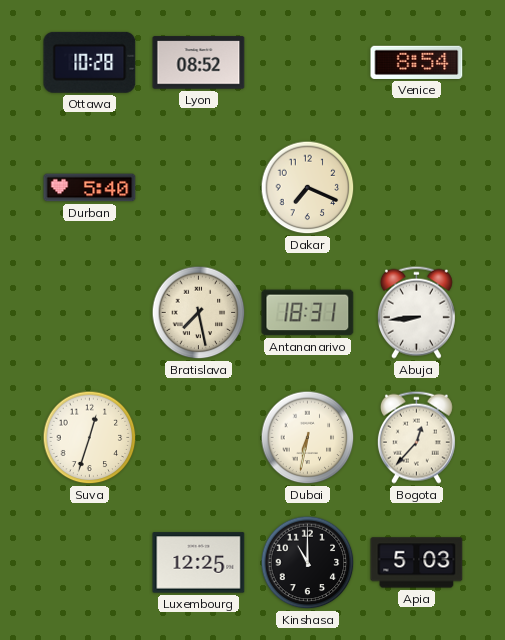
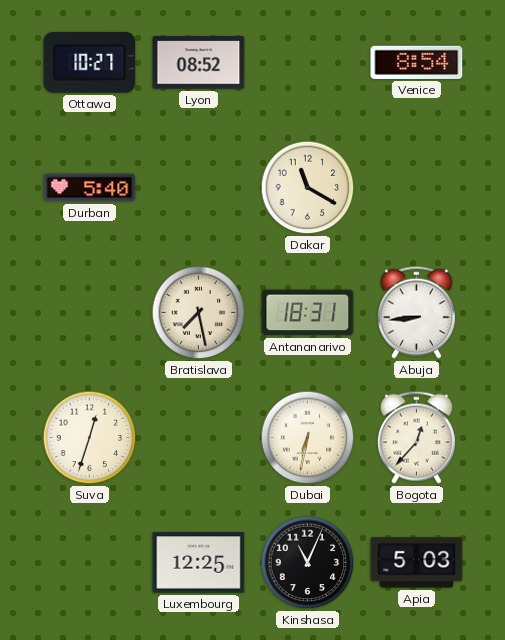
Ottawa: 10:28 -> 10:27
Dakar: 7:19 -> 11:20
Kinshasa: 11:00 -> 11:04
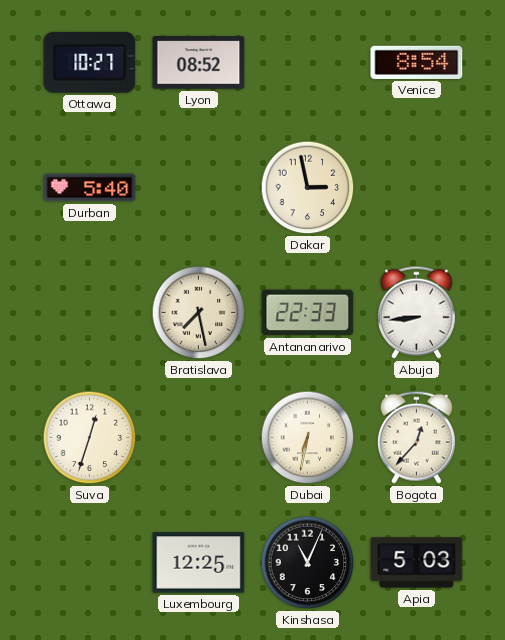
Dakar: 11:20 -> 2:58
Antananarivo: 18:31 -> 22:33
